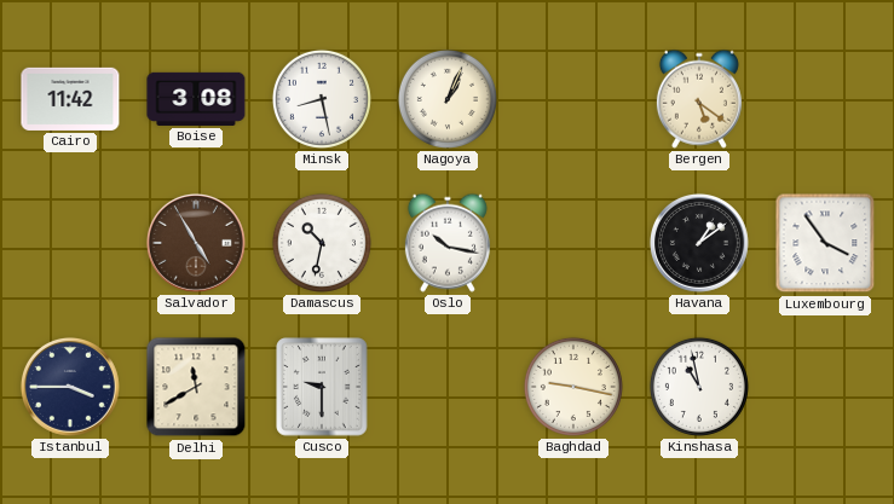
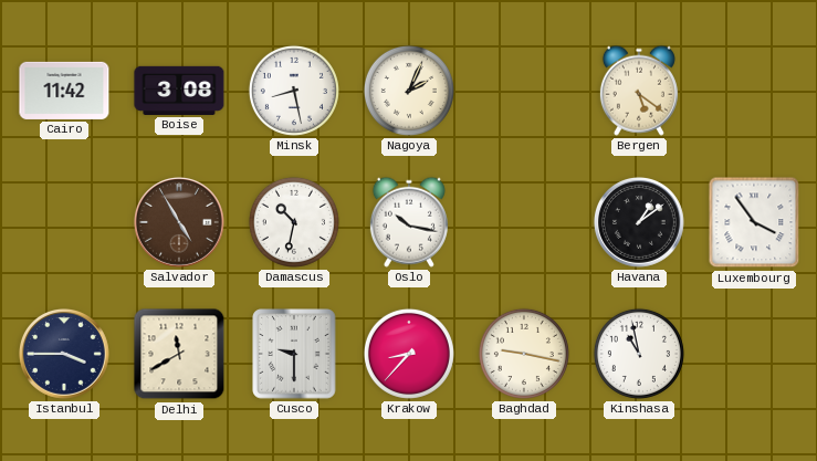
Nagoya: 1:04 -> 2:04
Krakow: none -> 8:37
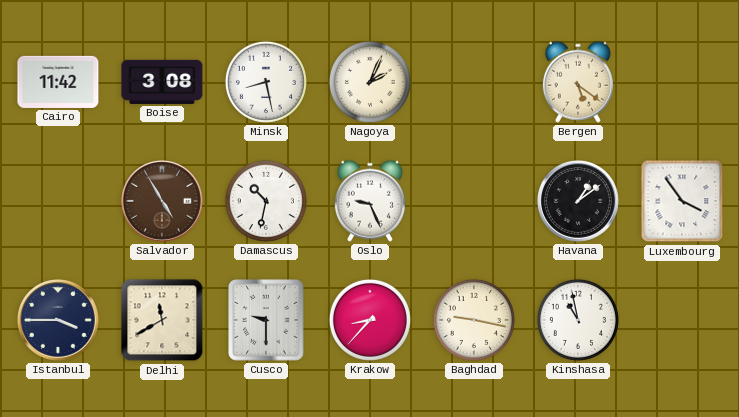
Oslo: 10:17 -> 9:26
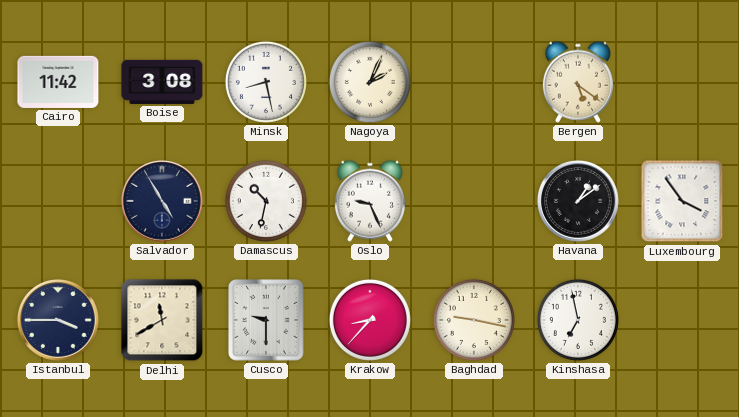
Salvador dial: brown -> navy
Kinshasa: 10:58 -> 6:58
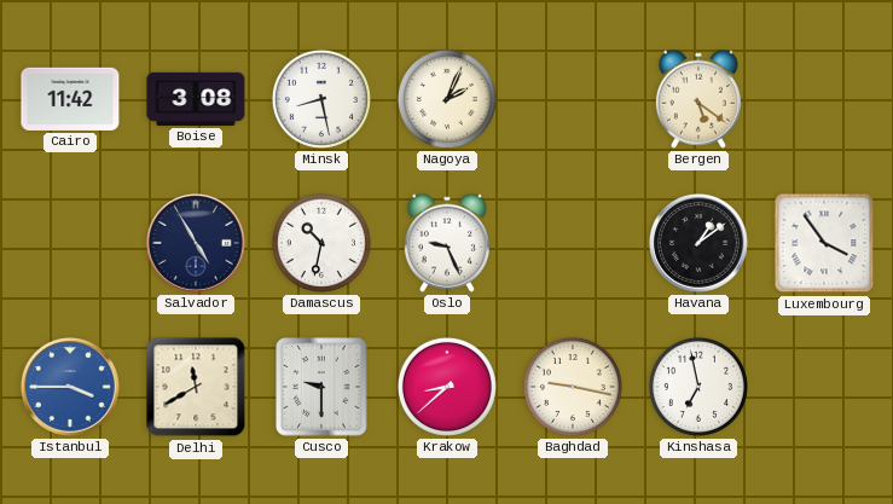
Istanbul dial: navy -> blue
Krakow: 8:37 -> 8:38
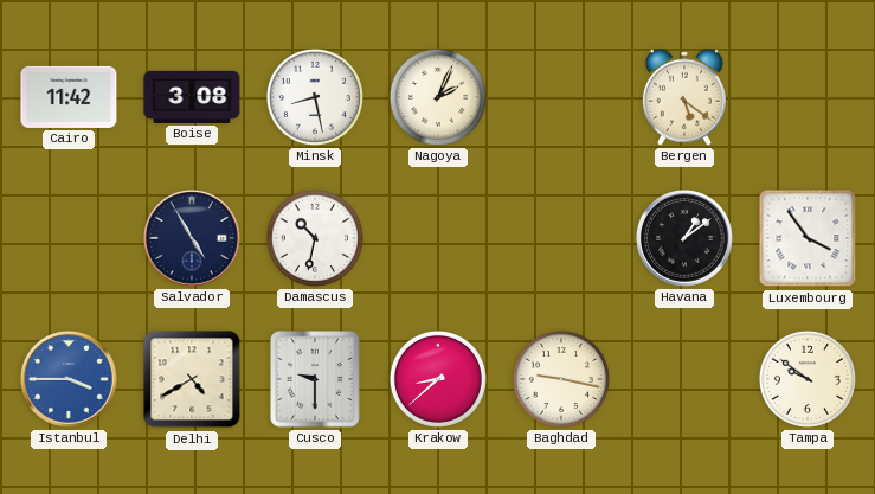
Oslo: 9:26 -> none
Delhi: 11:40 -> 4:40
Kinshasa: 6:58 -> none
Tampa: none -> 9:51
